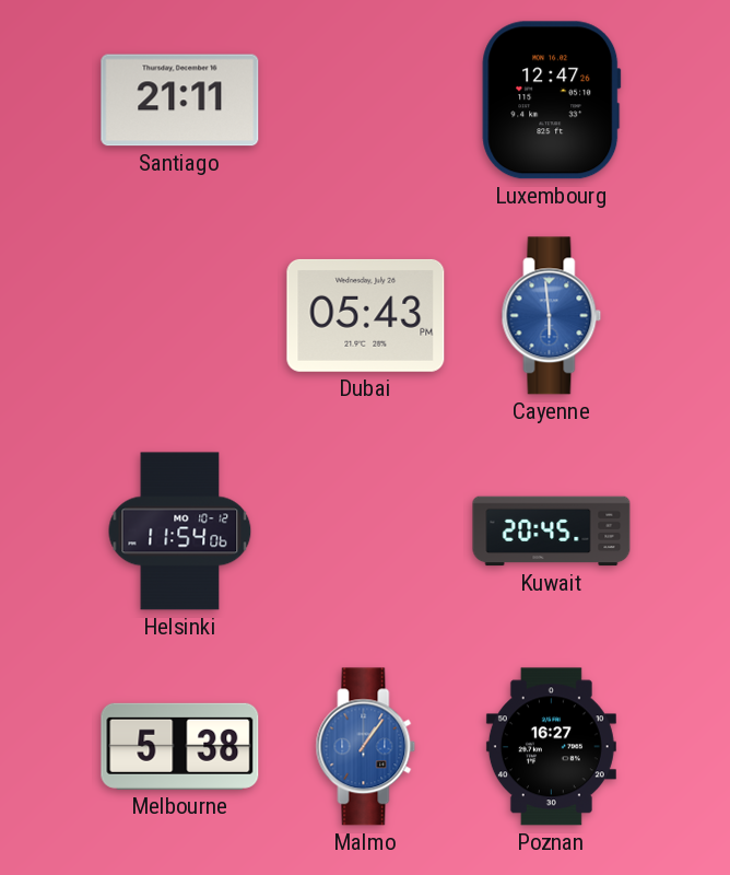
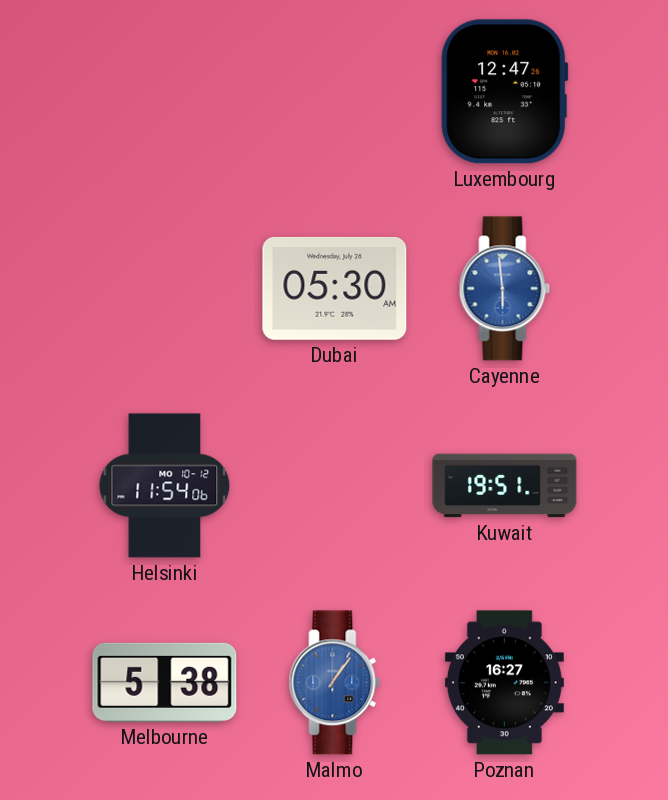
Santiago: 21:11 -> none
Dubai: 05:43 -> 05:30
Kuwait: 20:45 -> 19:51
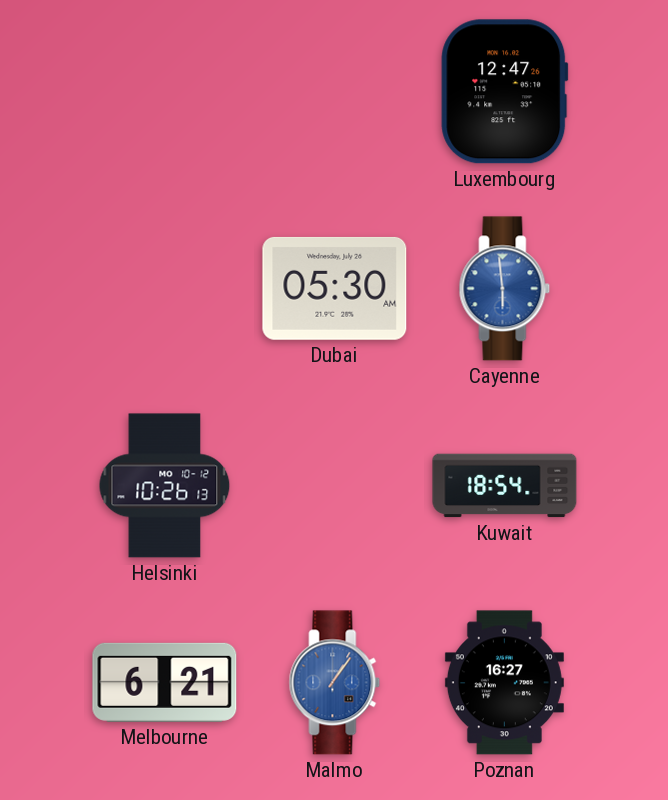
Helsinki: 11:54 -> 10:26
Kuwait: 19:51 -> 18:54
Melbourne: 5:38 -> 6:21
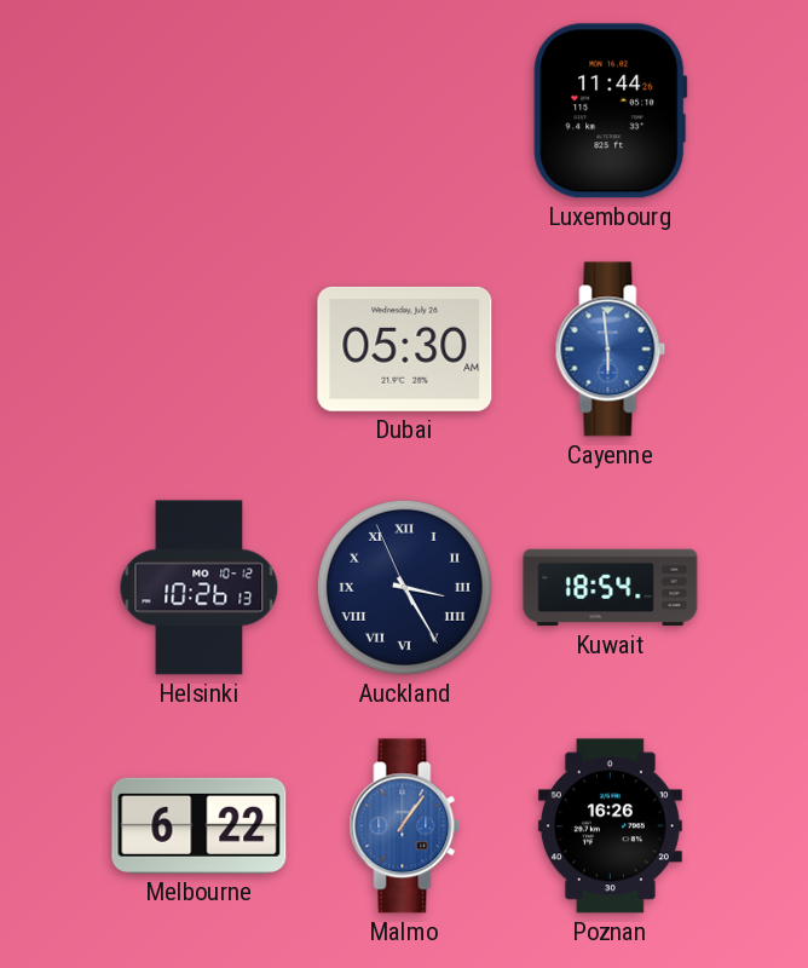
Luxembourg: 12:47 -> 11:44
Auckland: none -> 3:24
Melbourne: 6:21 -> 6:22
Poznan: 16:27 -> 16:26
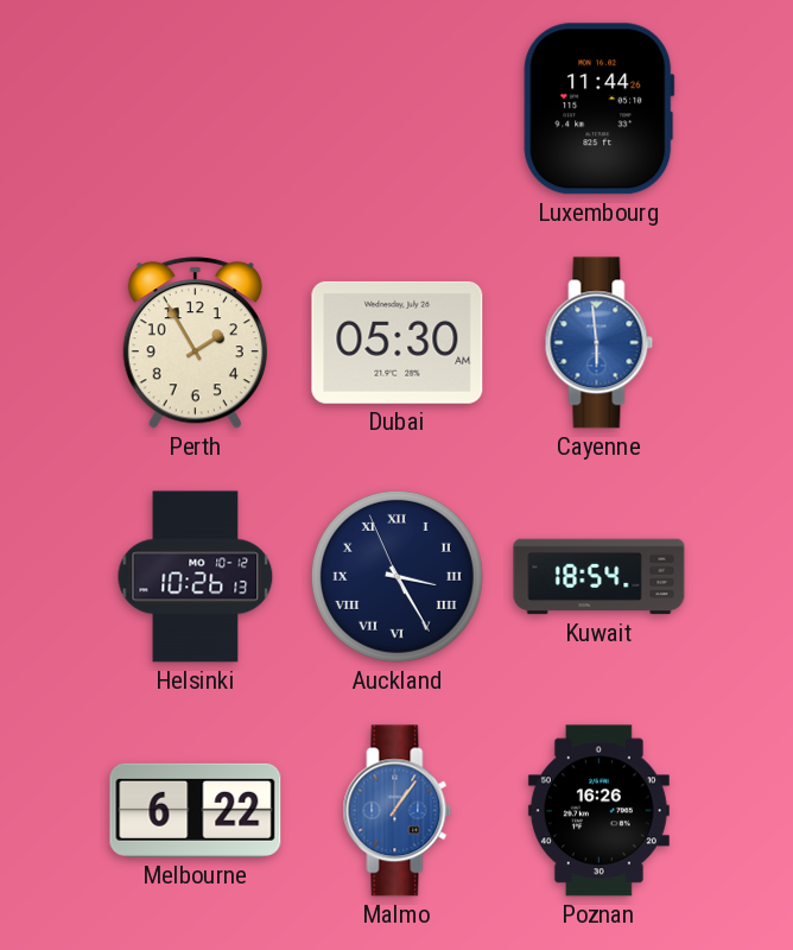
Perth: none -> 1:55
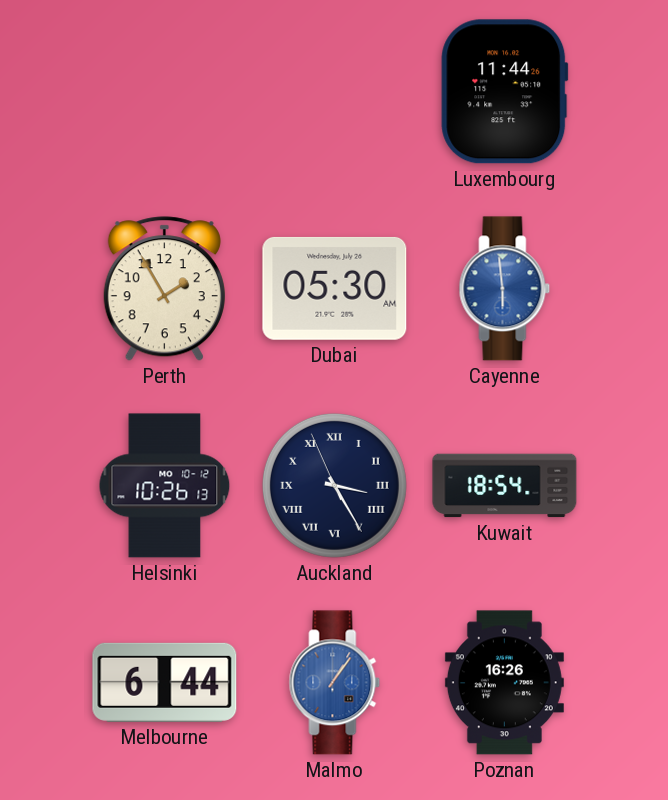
Melbourne: 6:22 -> 6:44
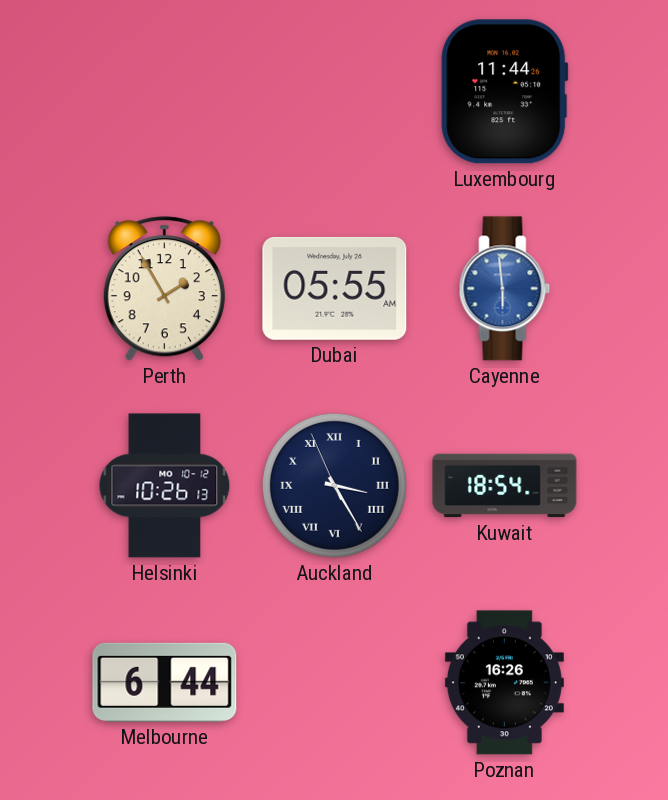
Dubai: 05:30 -> 05:55
Malmo: 1:06 -> none
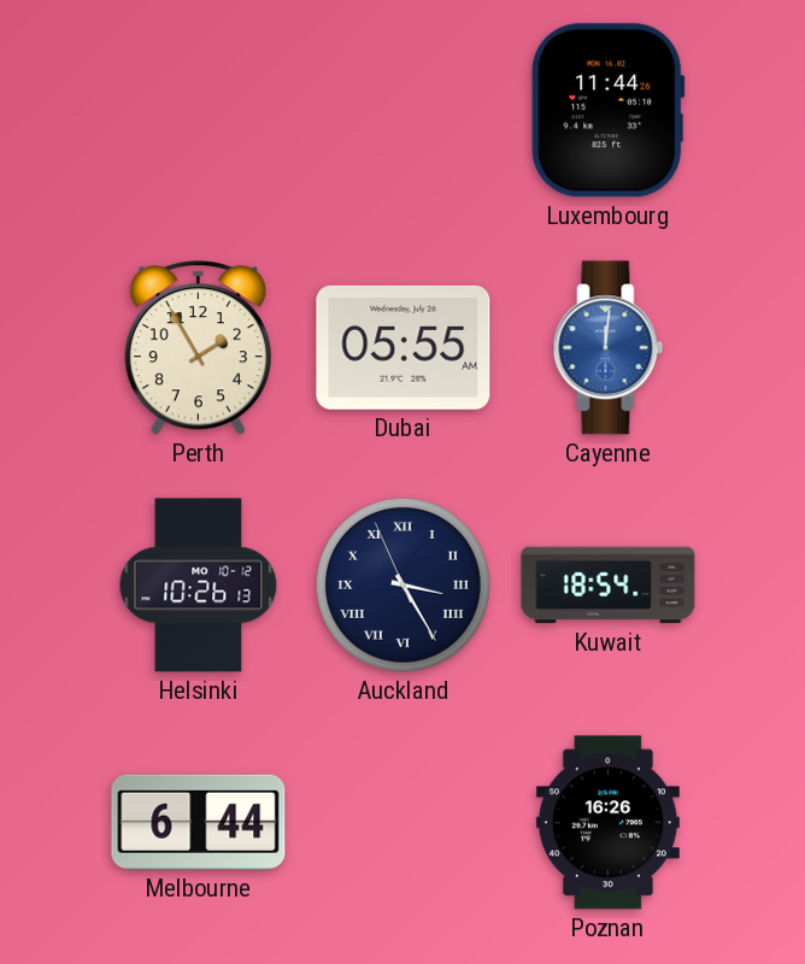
Cayenne: 5:59 -> 12:01
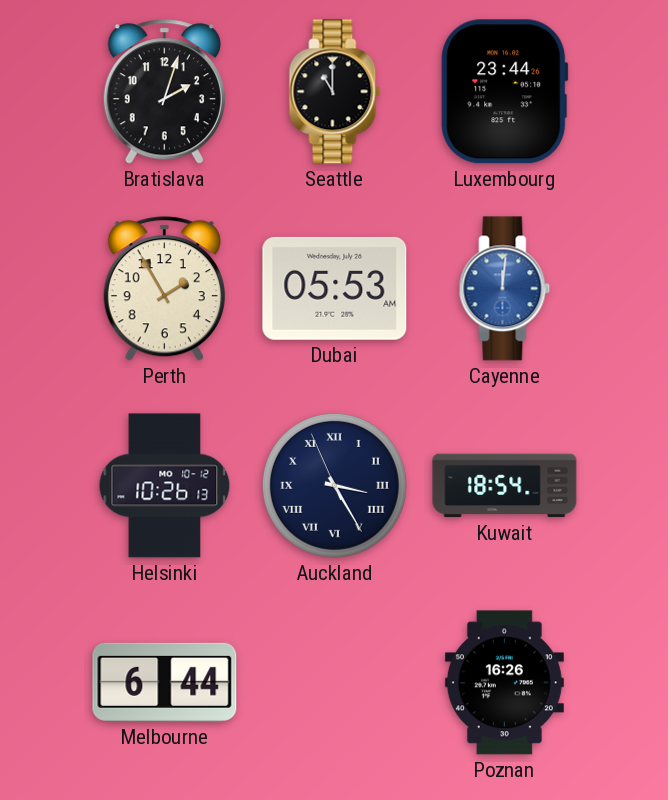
Bratislava: none -> 2:03
Seattle: none -> 11:00
Luxembourg: 11:44 -> 23:44
Dubai: 05:55 -> 05:53
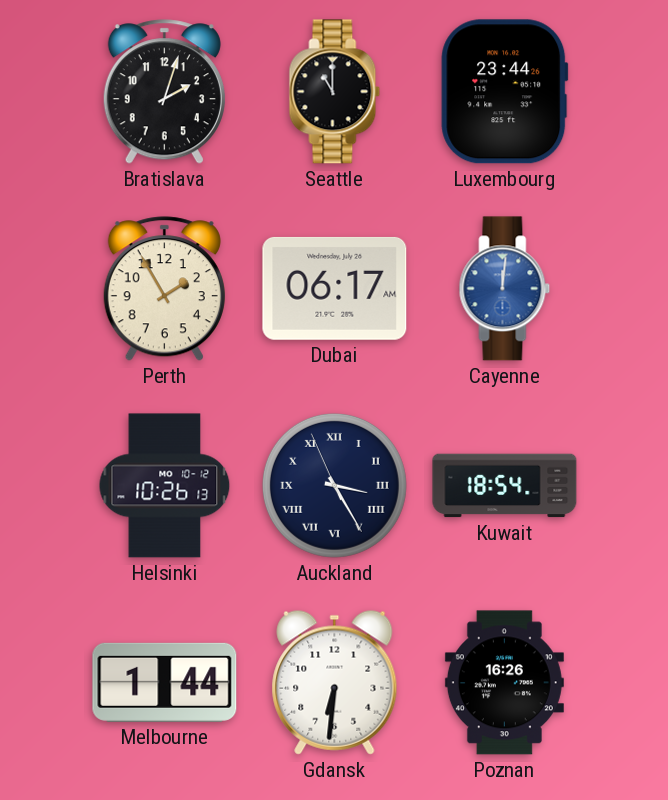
Dubai: 05:53 -> 06:17
Melbourne: 6:44 -> 1:44
Gdansk: none -> 6:31
